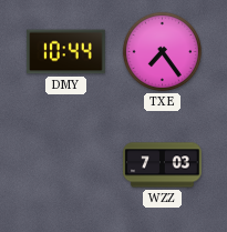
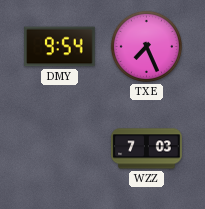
DMY: 10:44 -> 9:54
TXE: 7:24 -> 7:26
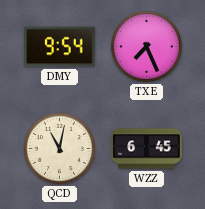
QCD: none -> 11:02
WZZ: 7:03 -> 6:45
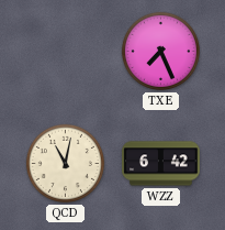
DMY: 9:54 -> none
WZZ: 6:45 -> 6:42
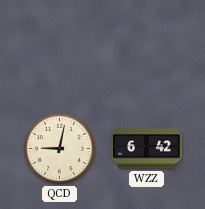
TXE: 7:26 -> none
QCD: 11:02 -> 9:02
